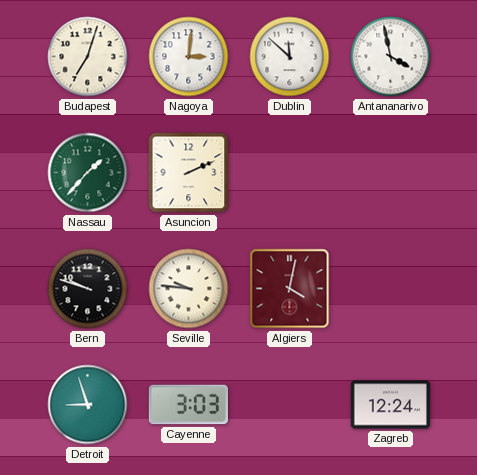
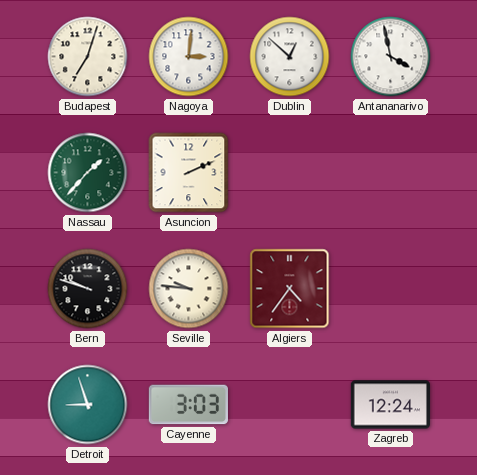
Dublin: 11:52 -> 12:52
Algiers: 4:02 -> 4:36
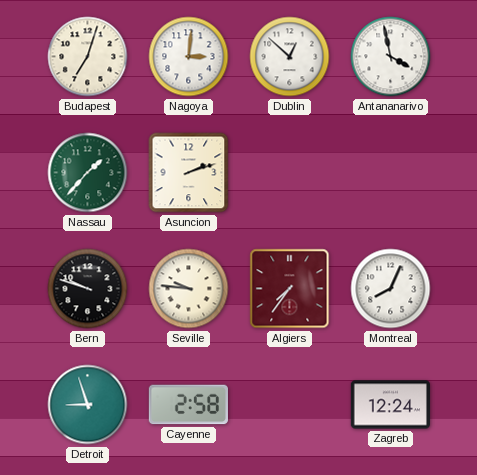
Asuncion: 2:11 -> 2:12
Algiers: 4:36 -> 7:36
Montreal: none -> 8:04
Cayenne: 3:03 -> 2:58
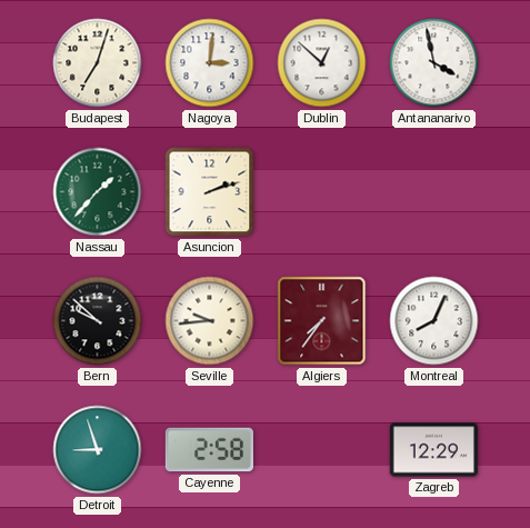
Bern: 9:48 -> 9:52
Seville: 9:46 -> 9:44
Zagreb: 12:24 -> 12:29
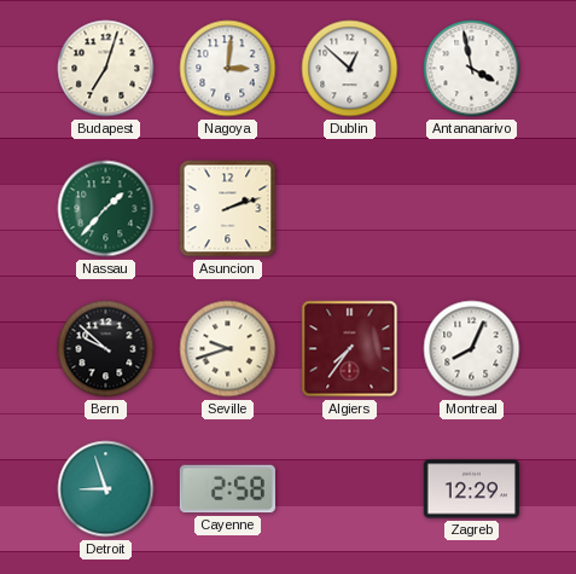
Seville: 9:44 -> 9:42
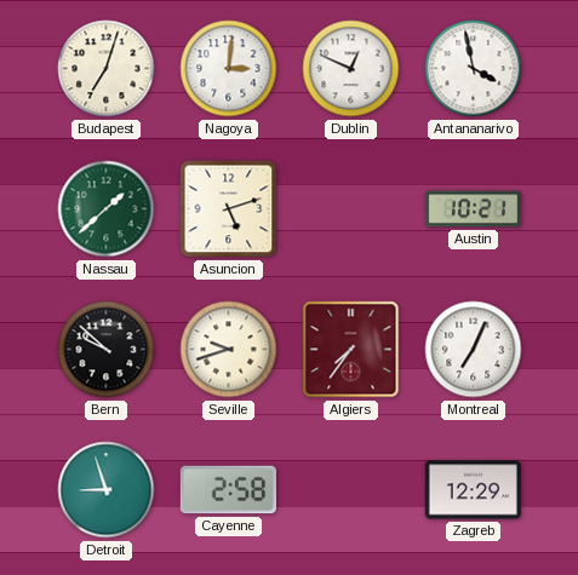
Dublin: 12:52 -> 12:49
Nassau: 1:37 -> 1:38
Asuncion: 2:12 -> 5:12
Austin: none -> 10:21
Montreal: 8:04 -> 7:04
